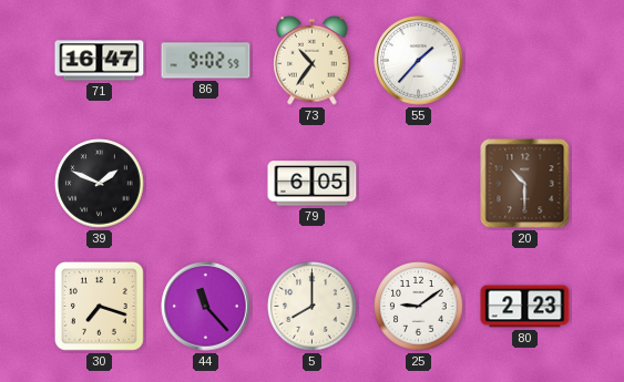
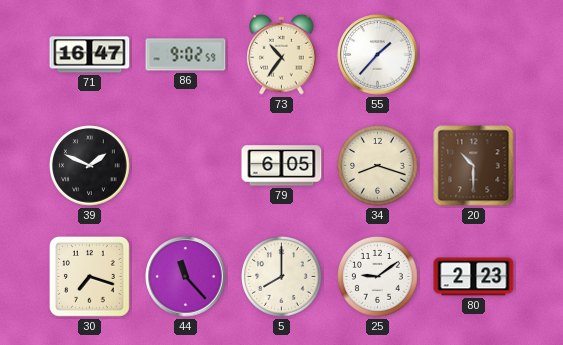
34: none -> 8:18
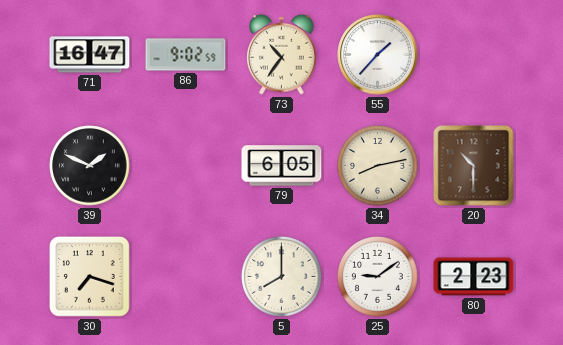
34: 8:18 -> 8:13
44: 11:23 -> none
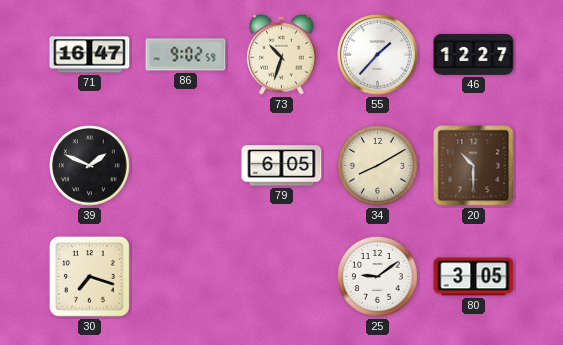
73: 10:36 -> 10:33
46: none -> 12:27
34: 8:13 -> 8:10
5: 8:00 -> none
80: 2:23 -> 3:05
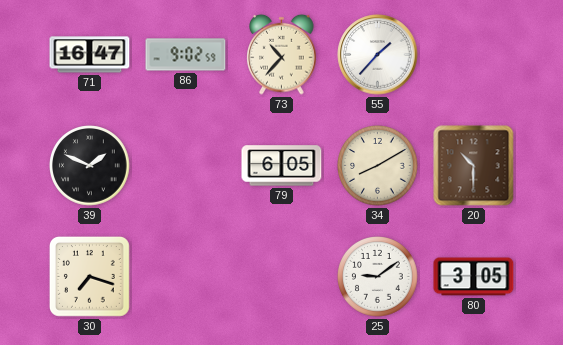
73: 10:33 -> 10:37
46: 12:27 -> none
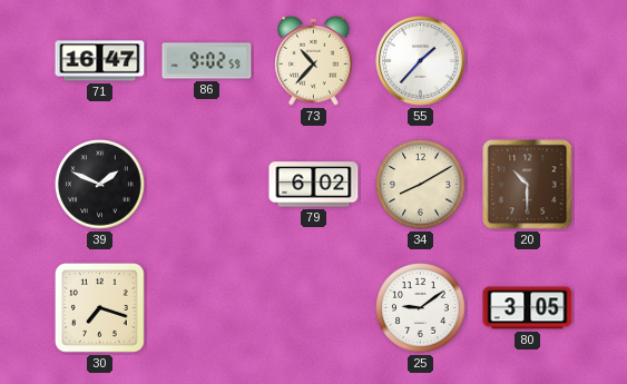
79: 6:05 -> 6:02
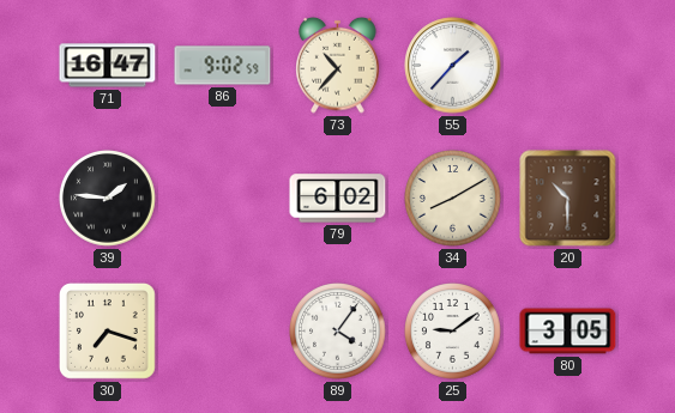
39: 1:49 -> 1:46
89: none -> 4:06
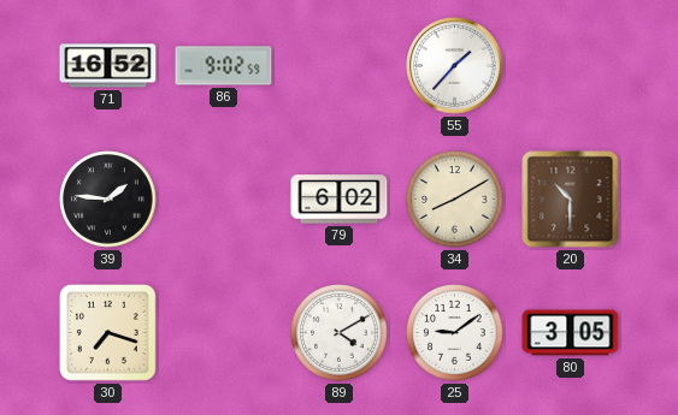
71: 16:47 -> 16:52
73: 10:37 -> none
89: 4:06 -> 4:10
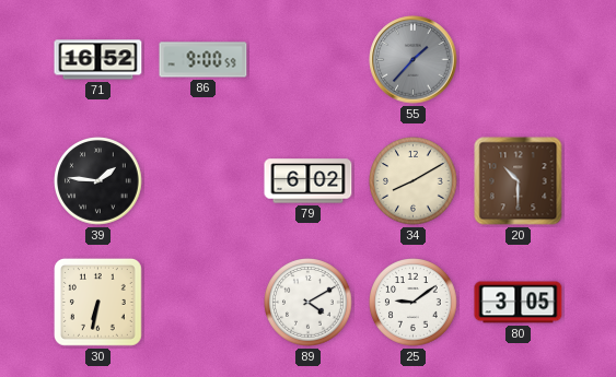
86: 9:02 -> 9:00
55 dial: white -> grey
30: 7:18 -> 6:32
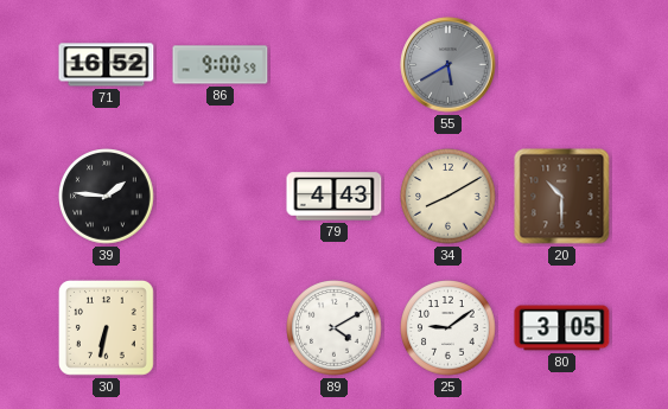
55: 1:37 -> 5:40
79: 6:02 -> 4:43
